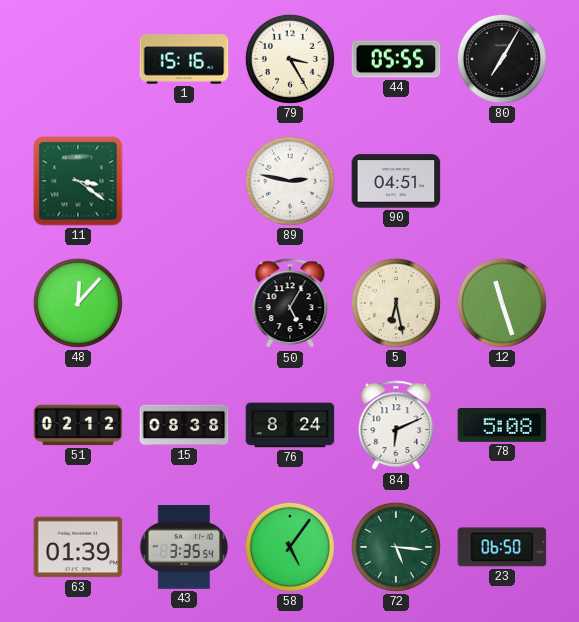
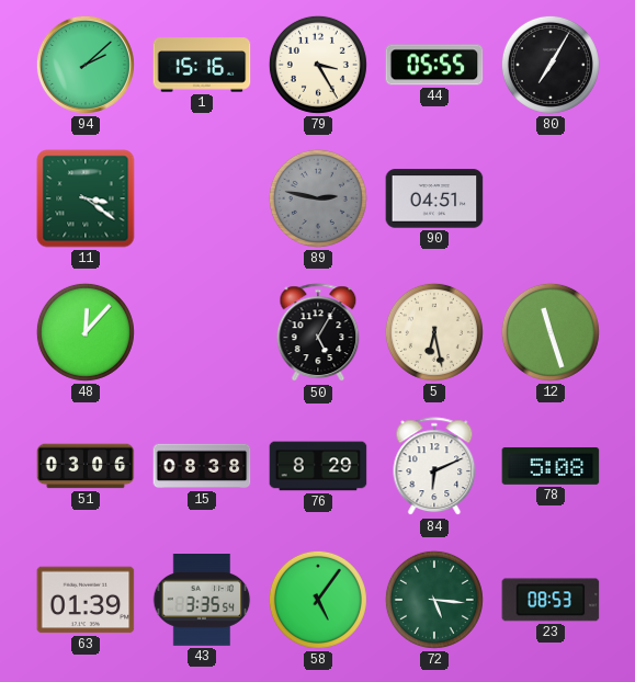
94: none -> 2:08
89 dial: white -> grey
51: 02:12 -> 03:06
76: 8:24 -> 8:29
23: 06:50 -> 08:53
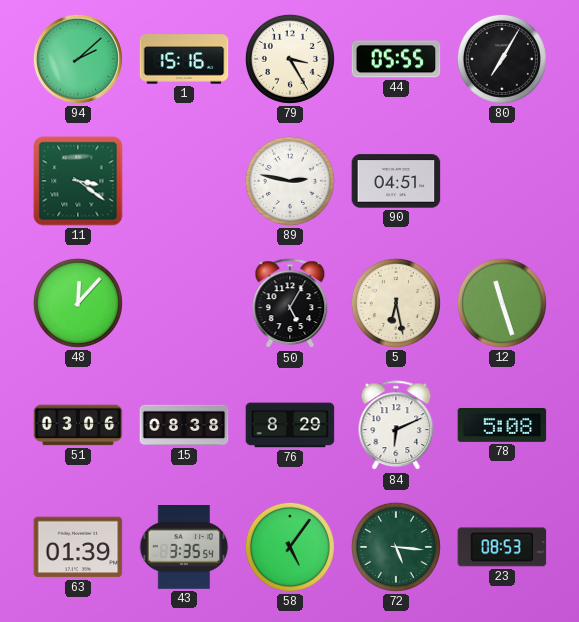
89 dial: grey -> white
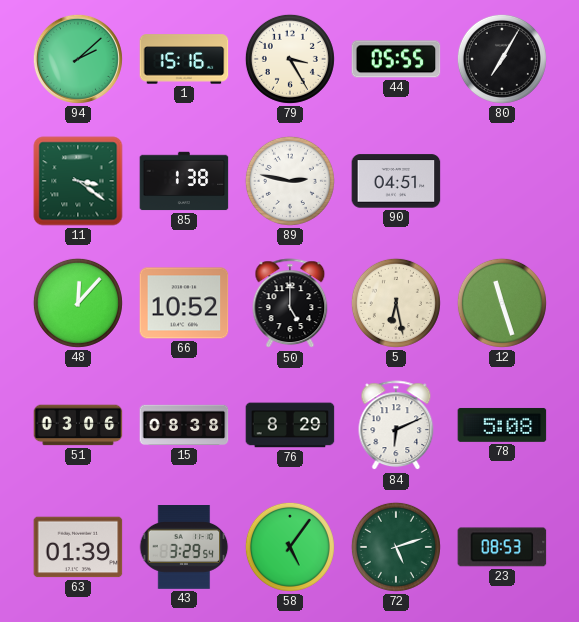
85: none -> 1:38
66: none -> 10:52
50: 5:05 -> 5:00
43: 3:35 -> 3:29
72: 5:16 -> 5:12
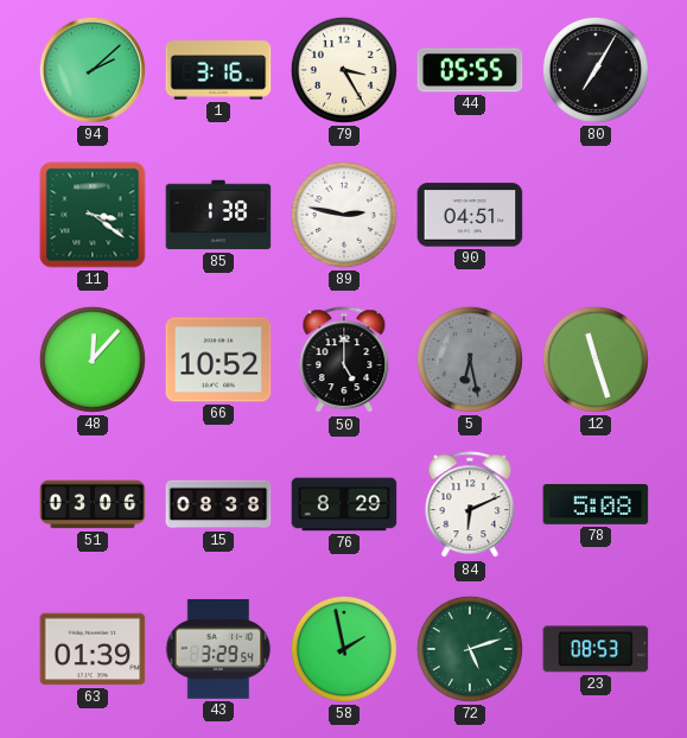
1: 15:16 -> 3:16
5 dial: cream -> grey
58: 5:06 -> 1:58
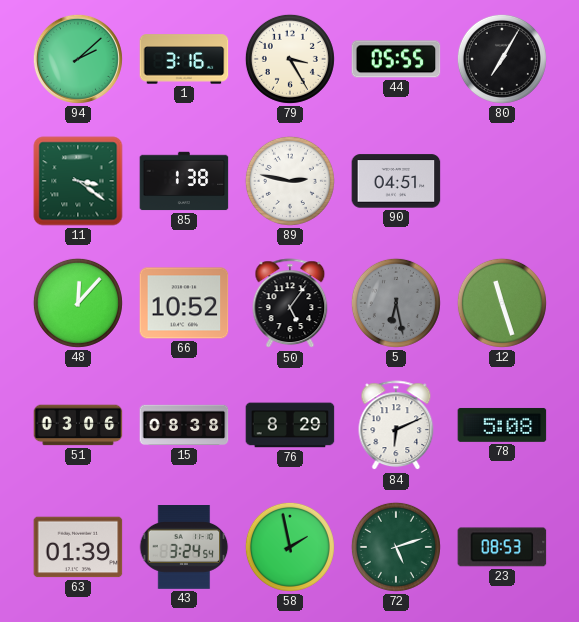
50: 5:00 -> 5:06
43: 3:29 -> 3:24
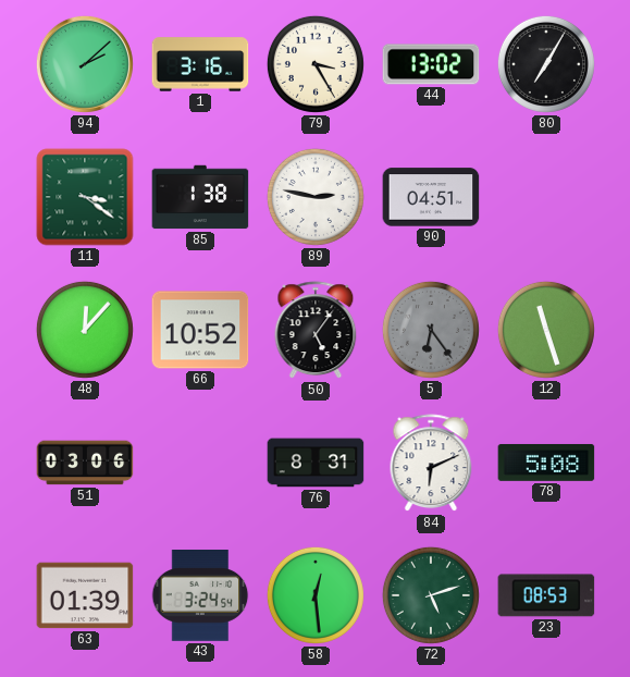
44: 05:55 -> 13:02
5: 6:28 -> 6:24
15: 08:38 -> none
76: 8:29 -> 8:31
58: 1:58 -> 12:29
